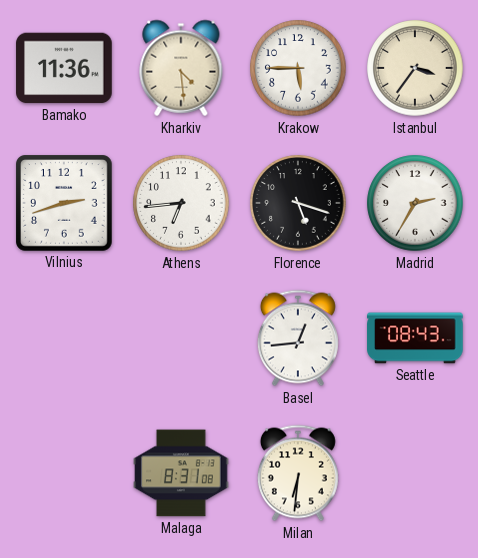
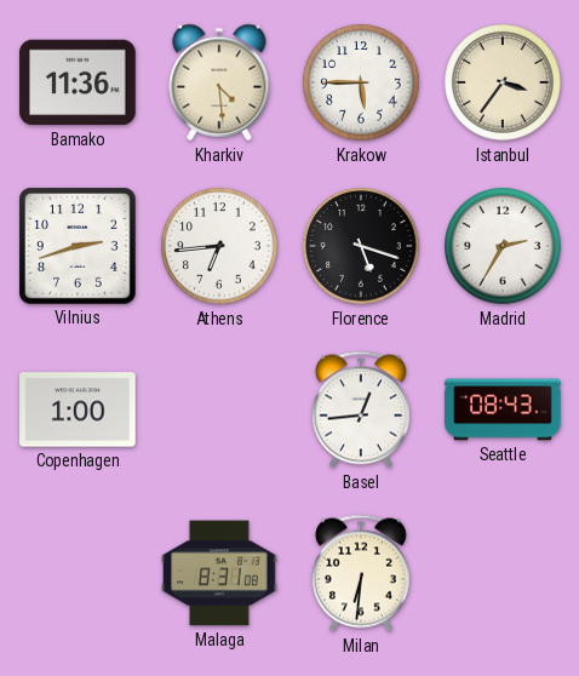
Copenhagen: none -> 1:00
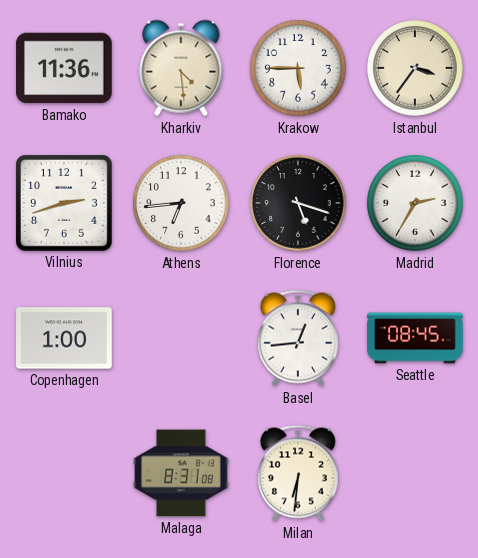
Seattle: 08:43 -> 08:45
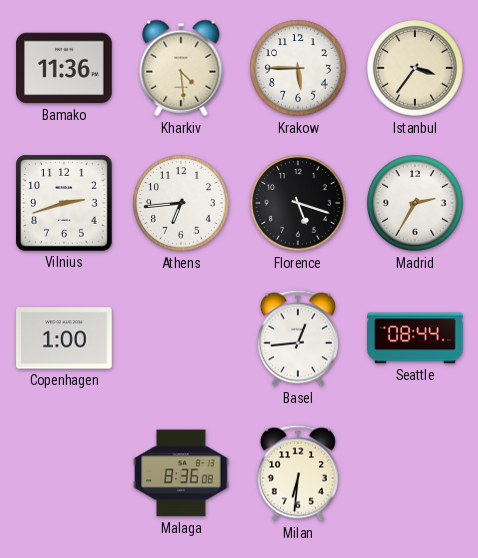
Seattle: 08:45 -> 08:44
Malaga: 8:31 -> 8:36
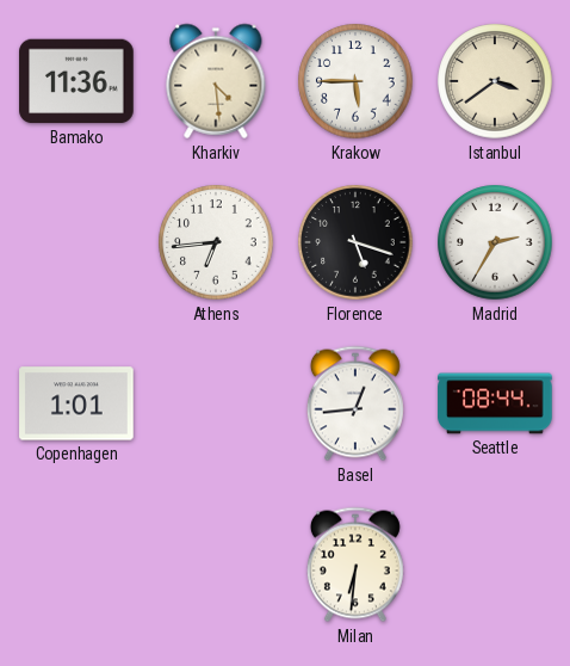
Istanbul: 3:36 -> 3:39
Vilnius: 2:42 -> none
Copenhagen: 1:00 -> 1:01
Malaga: 8:36 -> none
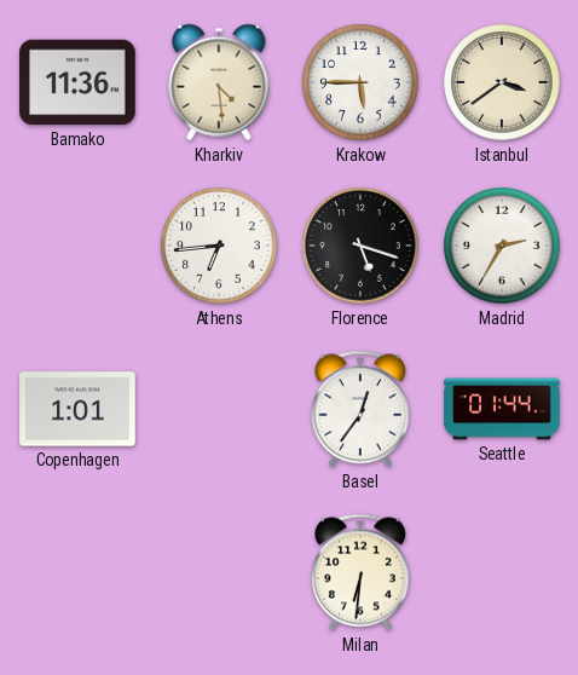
Basel: 12:44 -> 12:36
Seattle: 08:44 -> 01:44
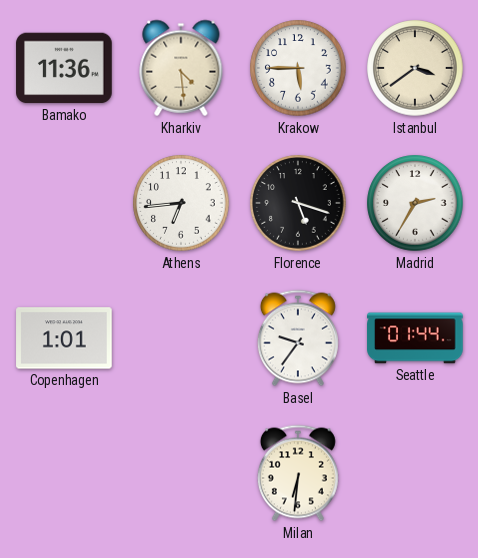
Basel: 12:36 -> 9:36
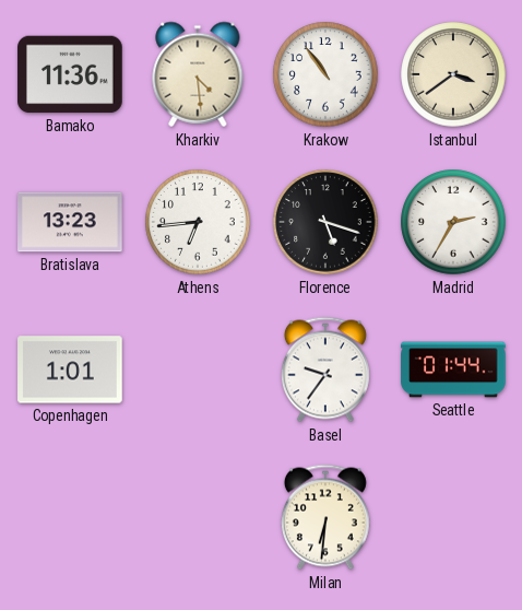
Krakow: 5:45 -> 10:54
Bratislava: none -> 13:23
